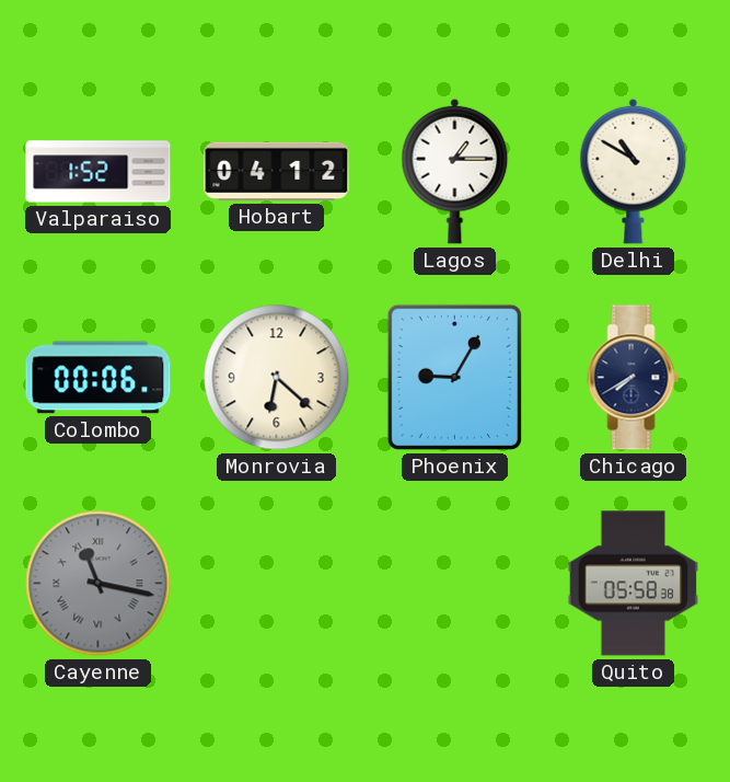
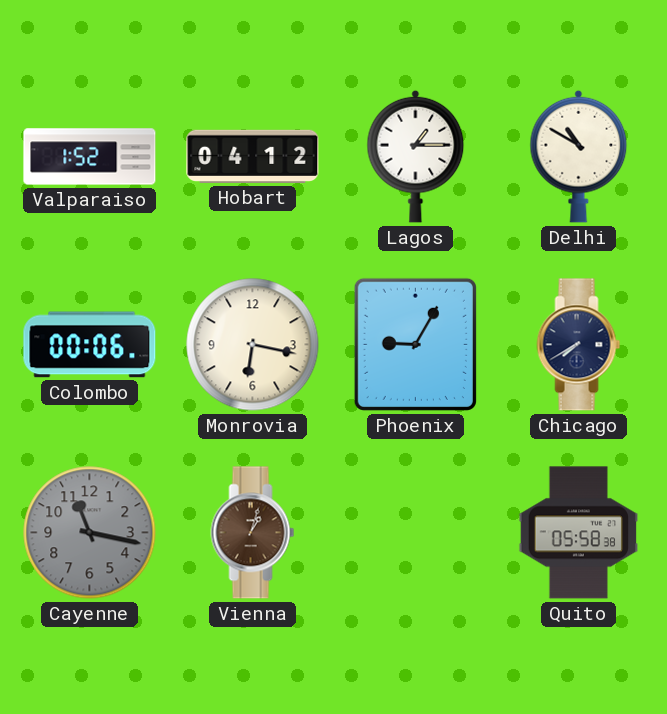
Monrovia: 6:22 -> 6:17
Cayenne numerals: Roman -> Arabic
Vienna: none -> 1:03
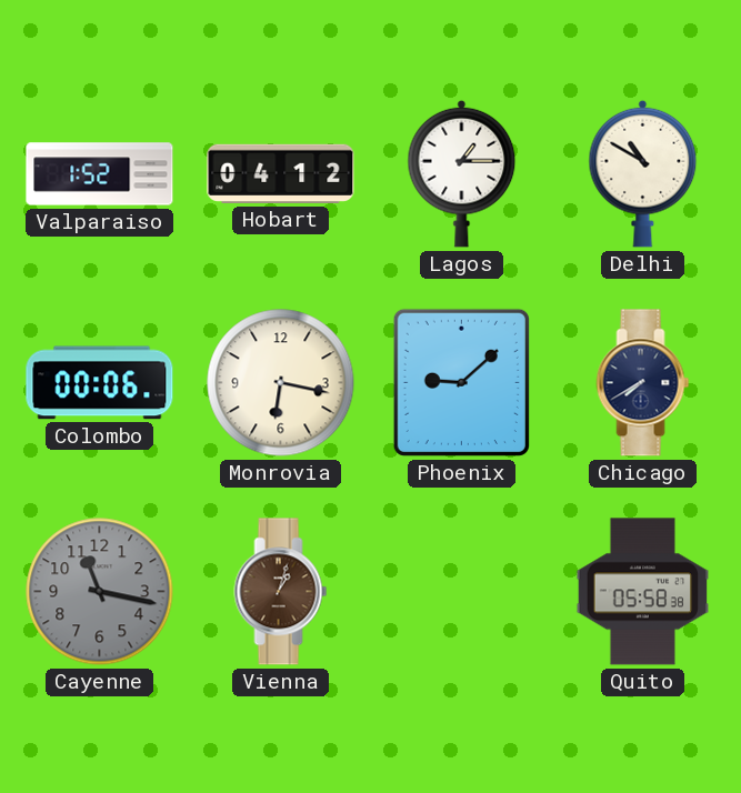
Phoenix: 9:05 -> 9:08
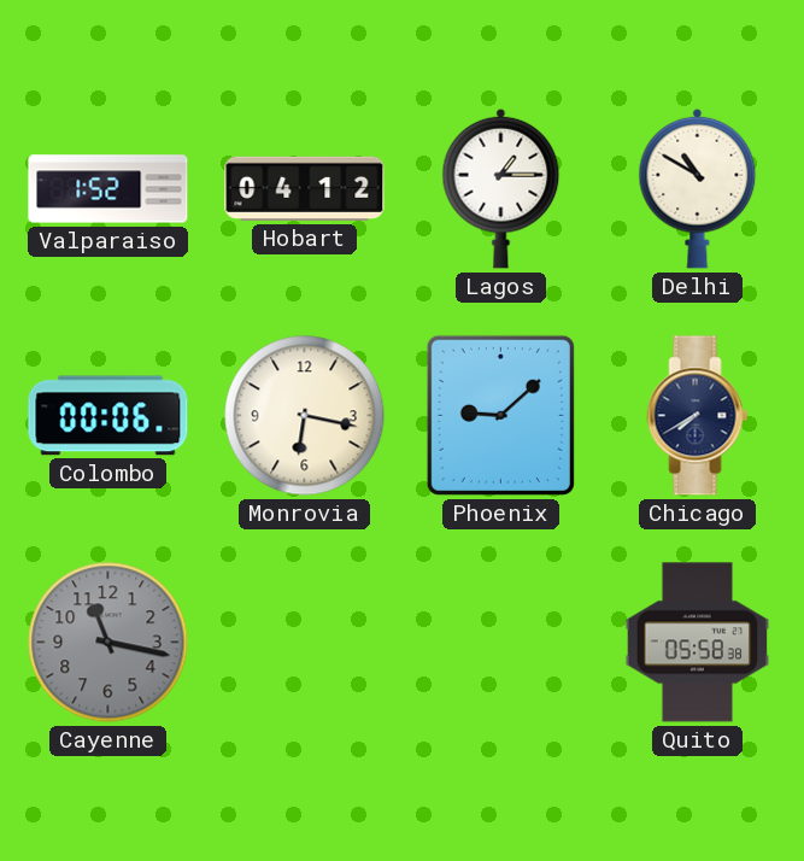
Vienna: 1:03 -> none
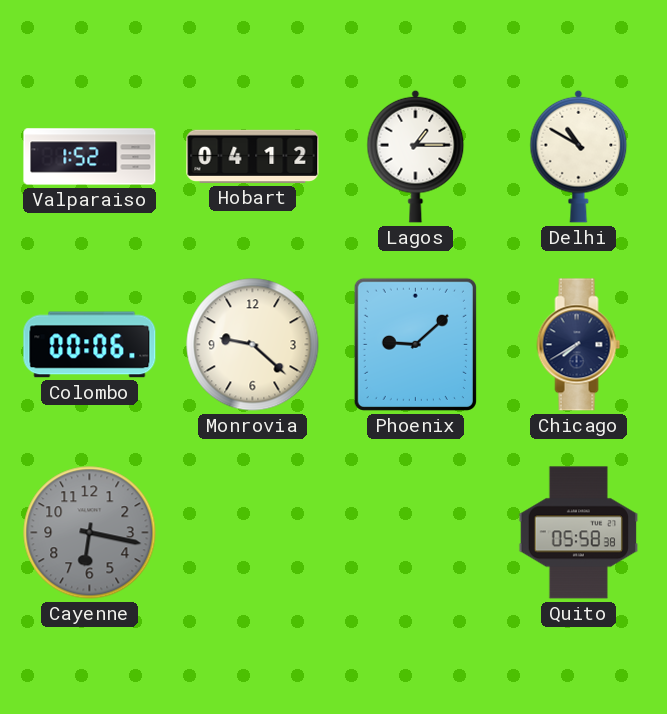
Monrovia: 6:17 -> 9:22
Cayenne: 11:17 -> 6:17
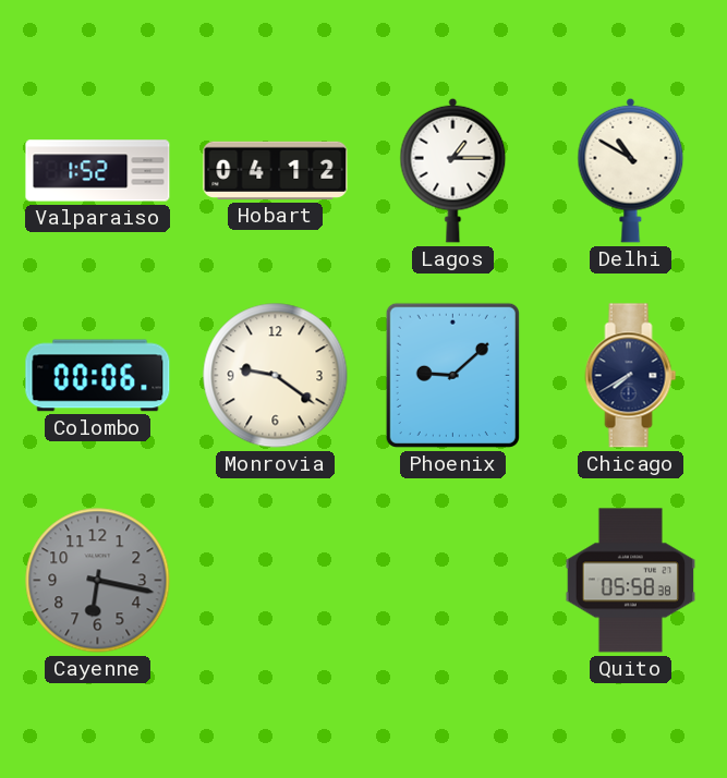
Monrovia: 9:22 -> 9:21
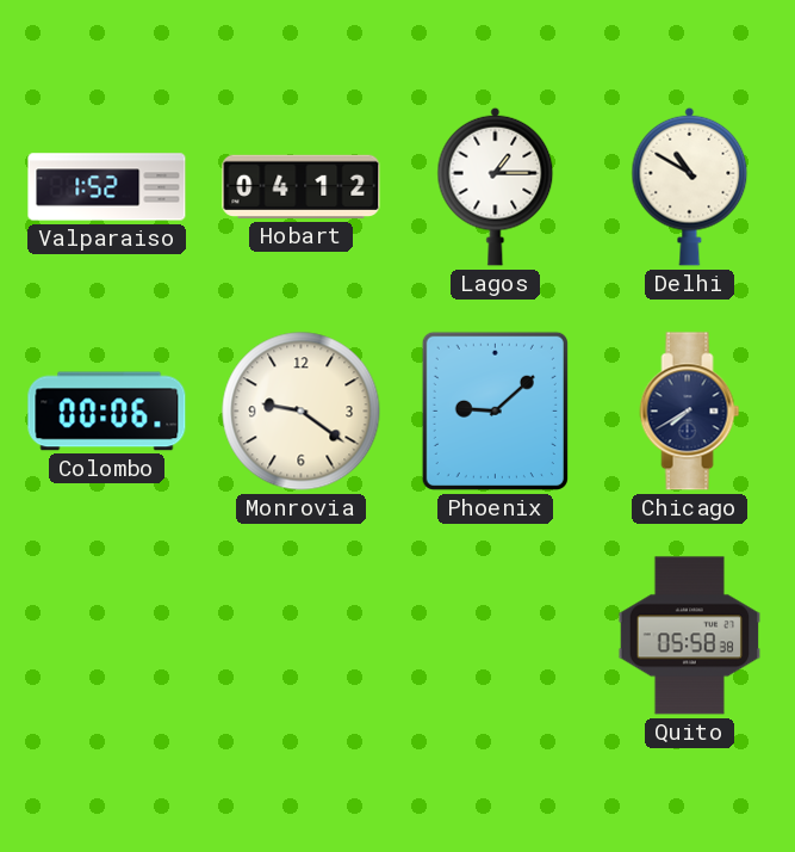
Cayenne: 6:17 -> none
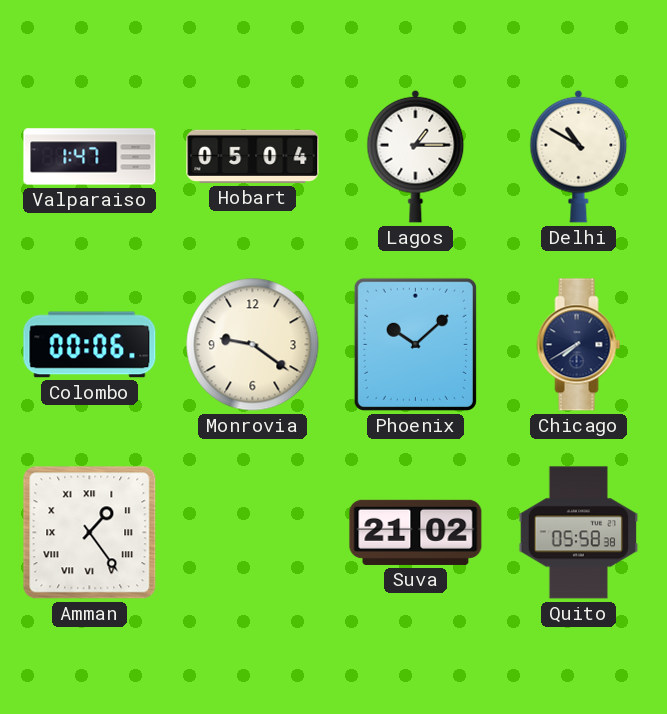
Valparaiso: 1:52 -> 1:47
Hobart: 04:12 -> 05:04
Phoenix: 9:08 -> 10:08
Amman: none -> 1:24
Suva: none -> 21:02
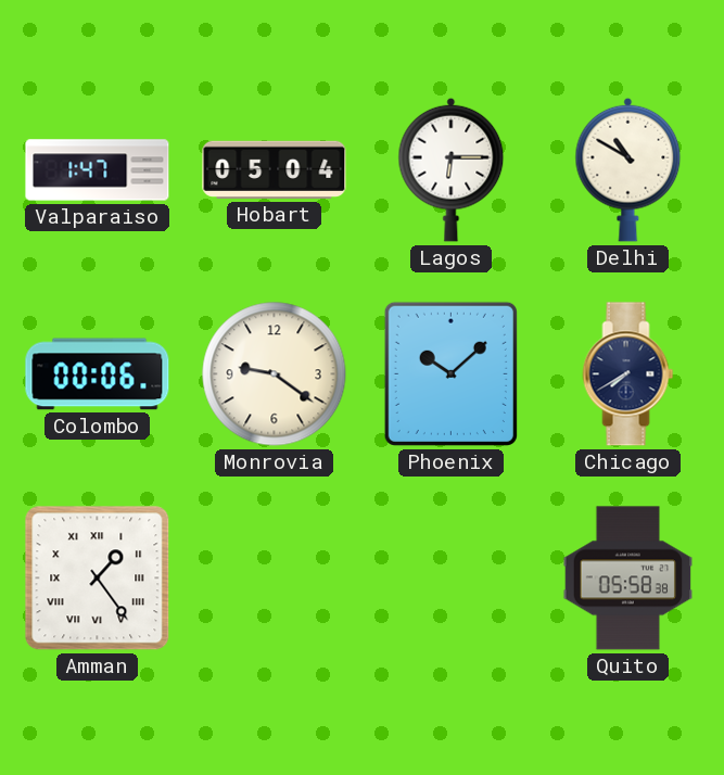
Lagos: 1:15 -> 6:15
Suva: 21:02 -> none
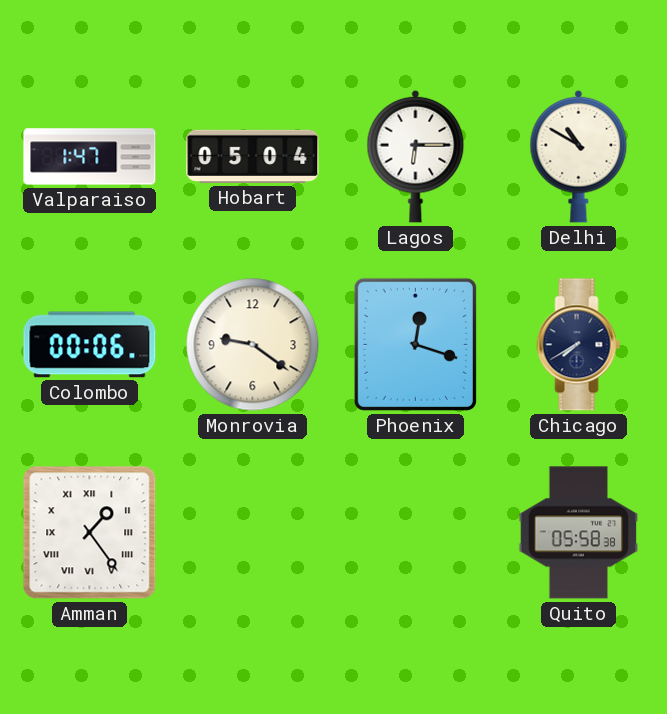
Phoenix: 10:08 -> 12:18
